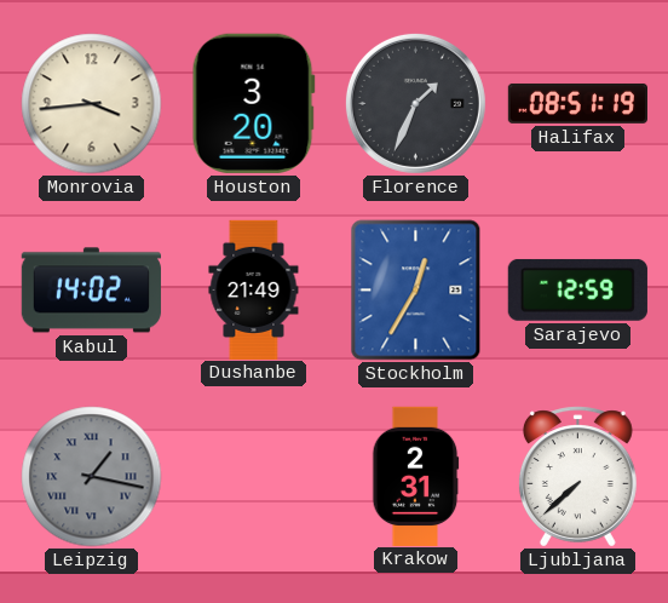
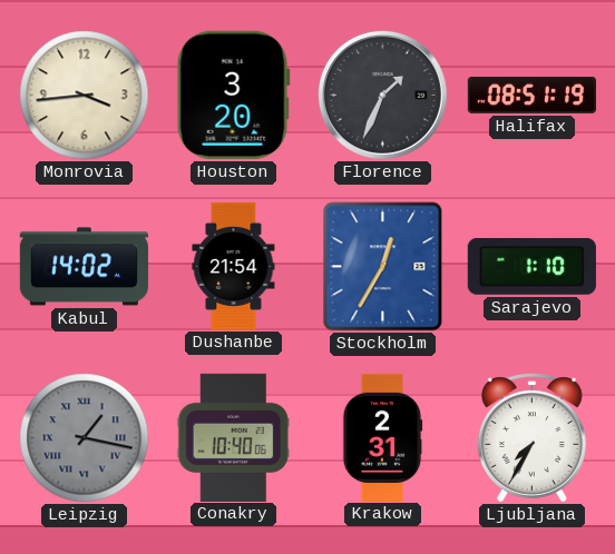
Dushanbe: 21:49 -> 21:54
Sarajevo: 12:59 -> 1:10
Conakry: none -> 10:40
Ljubljana: 7:38 -> 7:35
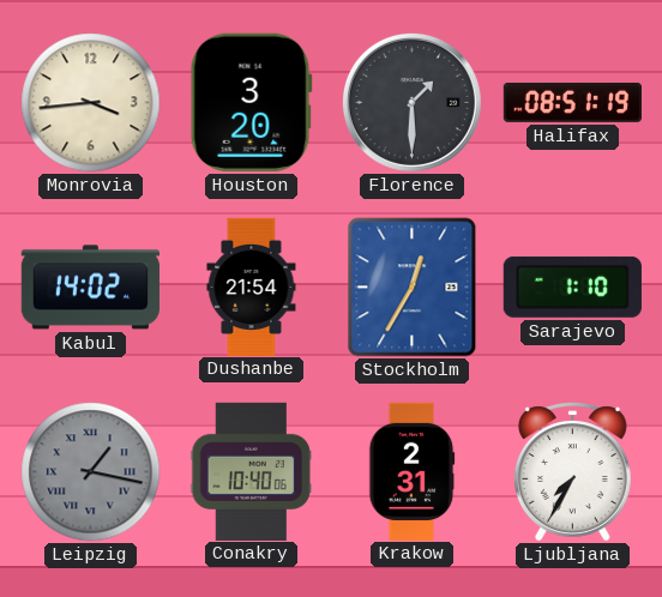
Florence: 1:34 -> 1:30
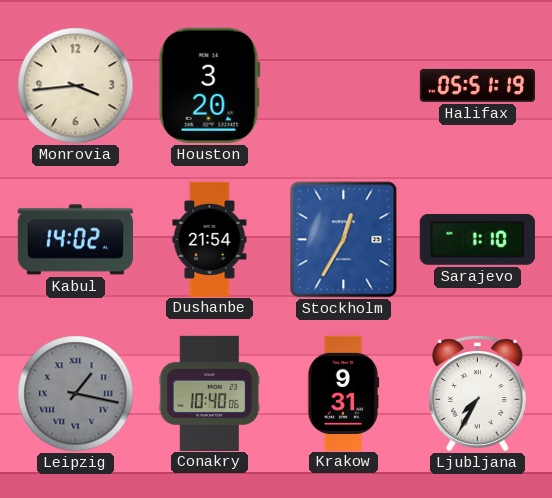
Florence: 1:30 -> none
Halifax: 08:51 -> 05:51
Krakow: 2:31 -> 9:31
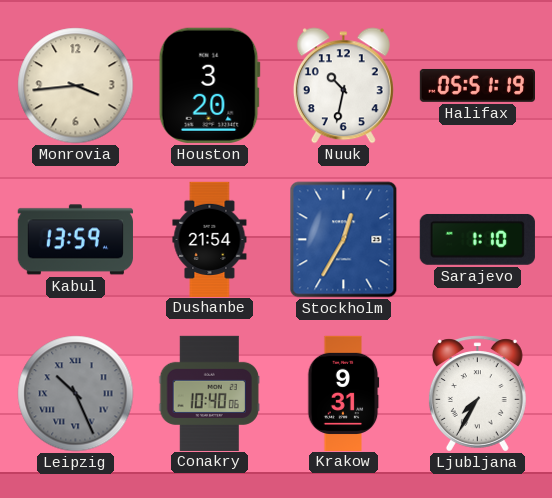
Nuuk: none -> 10:32
Kabul: 14:02 -> 13:59
Leipzig: 1:17 -> 10:26
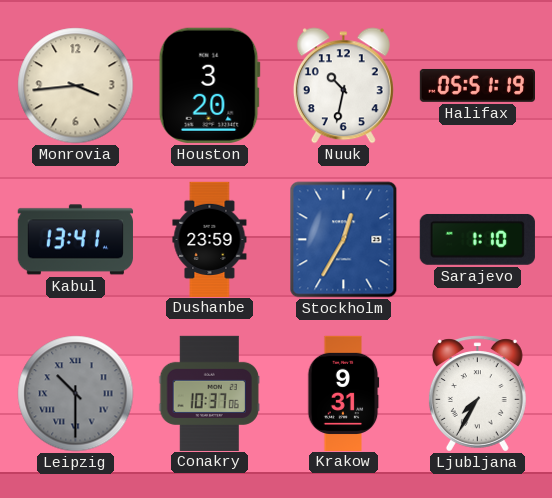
Kabul: 13:59 -> 13:41
Dushanbe: 21:54 -> 23:59
Leipzig: 10:26 -> 10:30
Conakry: 10:40 -> 10:37
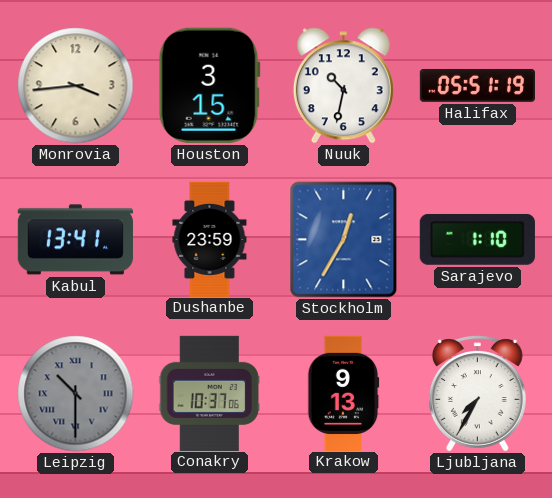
Houston: 3:20 -> 3:15
Krakow: 9:31 -> 9:13
